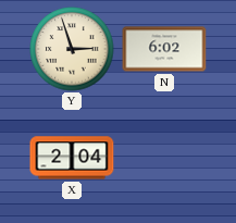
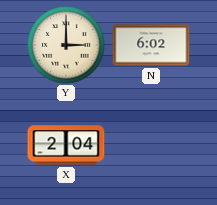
Y: 2:57 -> 3:00
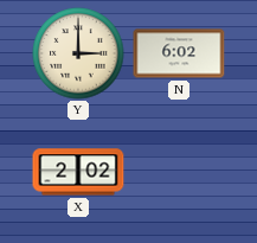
X: 2:04 -> 2:02
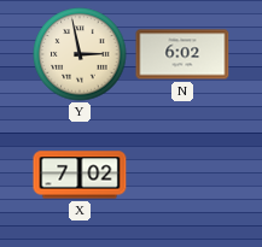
Y: 3:00 -> 2:58
X: 2:02 -> 7:02
